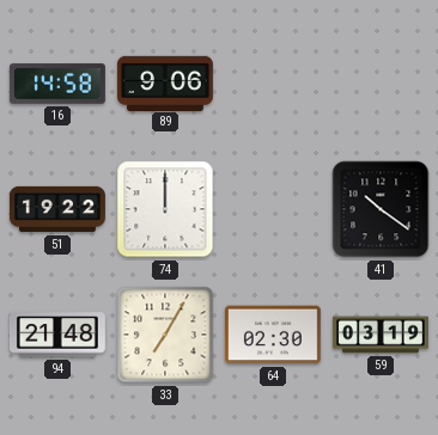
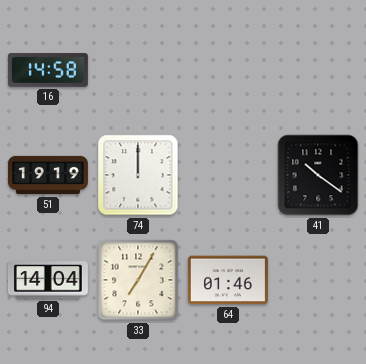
89: 9:06 -> none
51: 19:22 -> 19:19
94: 21:48 -> 14:04
64: 02:30 -> 01:46
59: 03:19 -> none
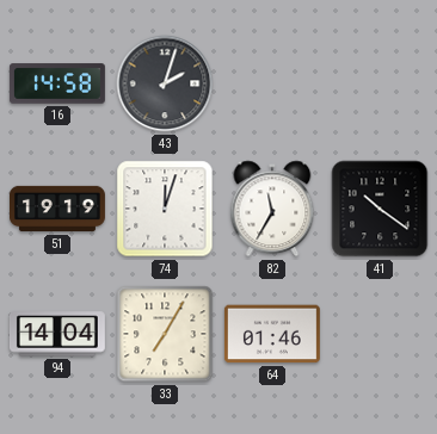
43: none -> 2:03
74: 12:00 -> 12:03
82: none -> 11:35
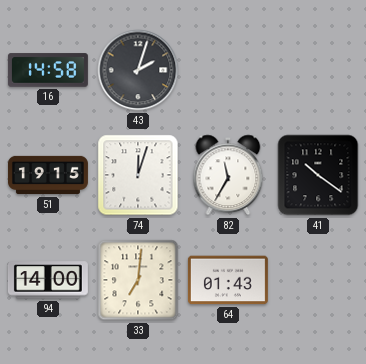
51: 19:19 -> 19:15
94: 14:04 -> 14:00
33: 7:05 -> 7:01
64: 01:46 -> 01:43
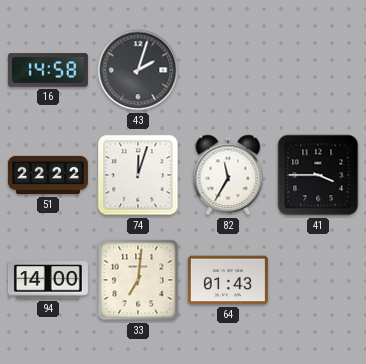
51: 19:15 -> 22:22
41: 10:21 -> 3:45
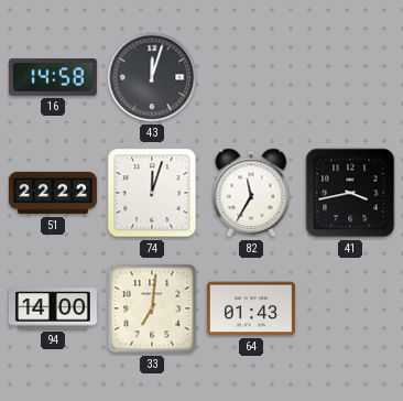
43: 2:03 -> 12:03
41: 3:45 -> 3:43
